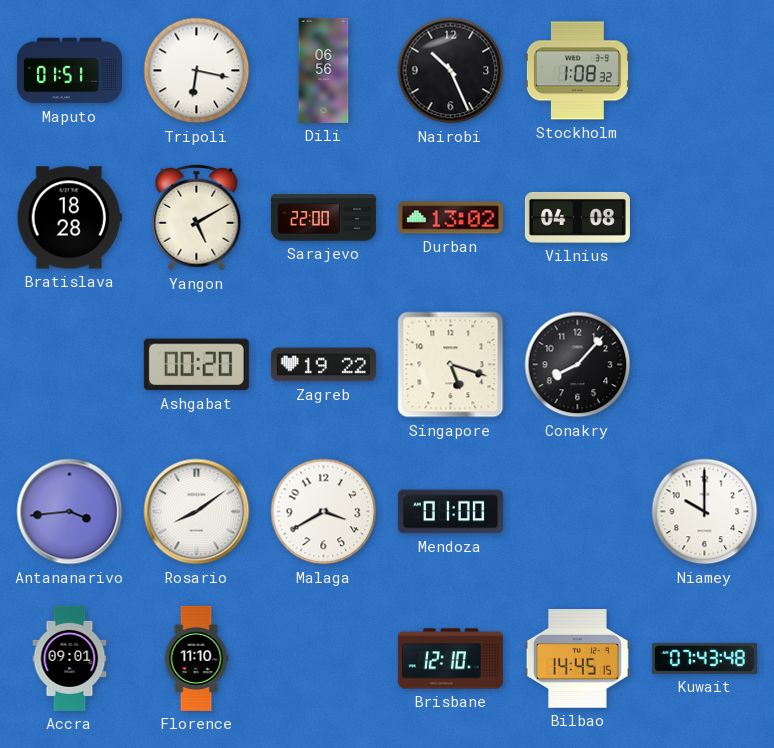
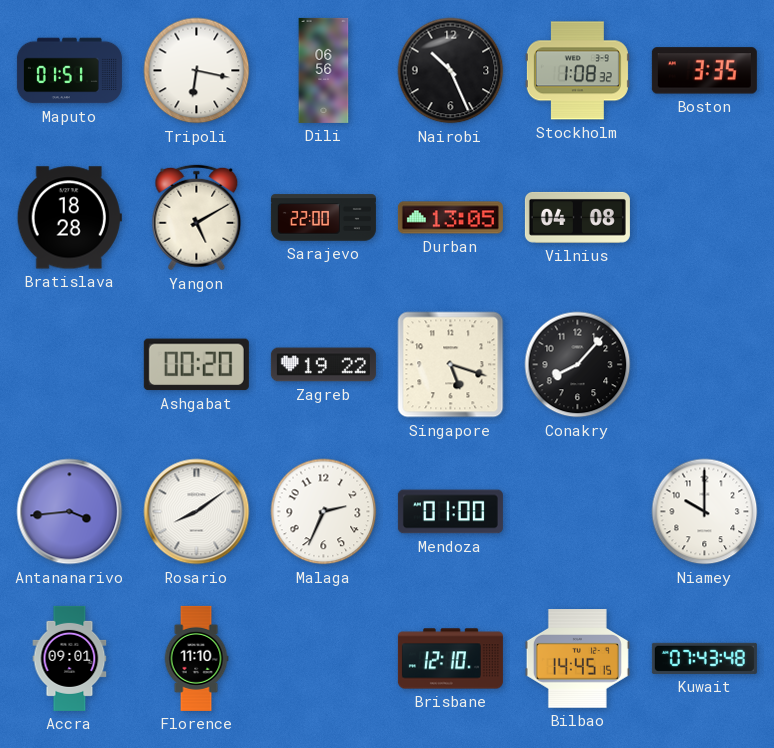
Boston: none -> 3:35
Durban: 13:02 -> 13:05
Malaga: 3:40 -> 2:34
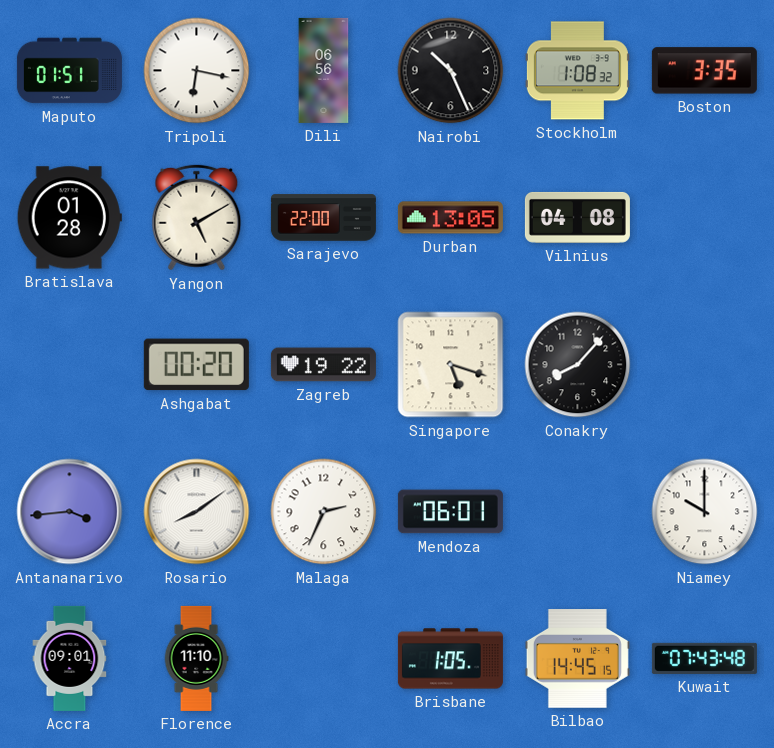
Bratislava: 18:28 -> 01:28
Mendoza: 01:00 -> 06:01
Brisbane: 12:10 -> 1:05
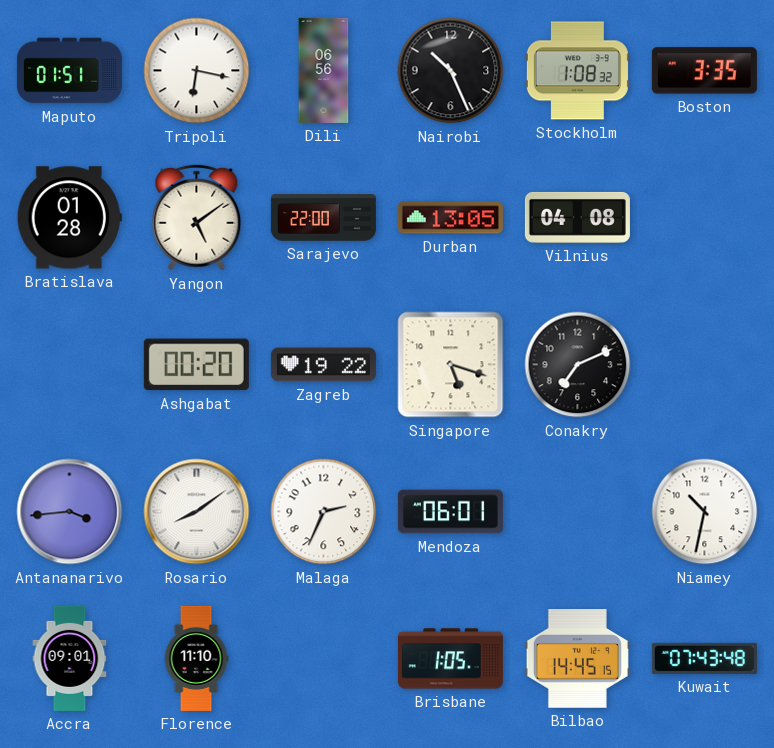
Yangon: 5:10 -> 5:09
Conakry: 8:07 -> 7:11
Niamey: 10:00 -> 10:32
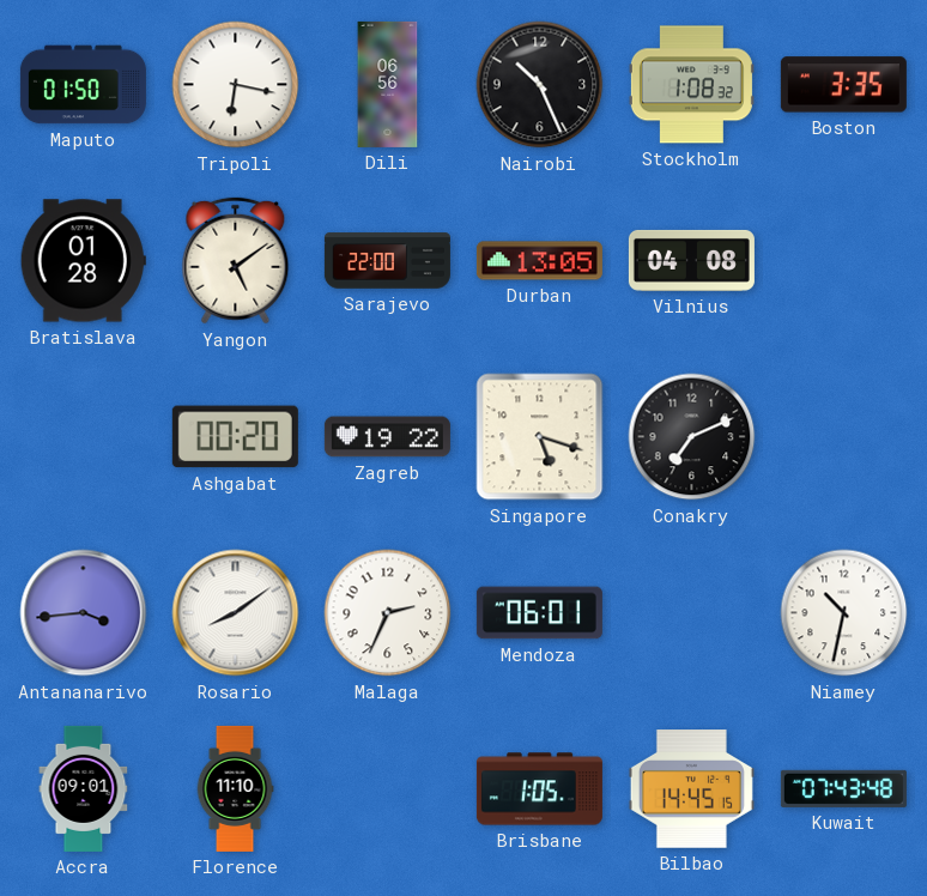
Maputo: 01:51 -> 01:50
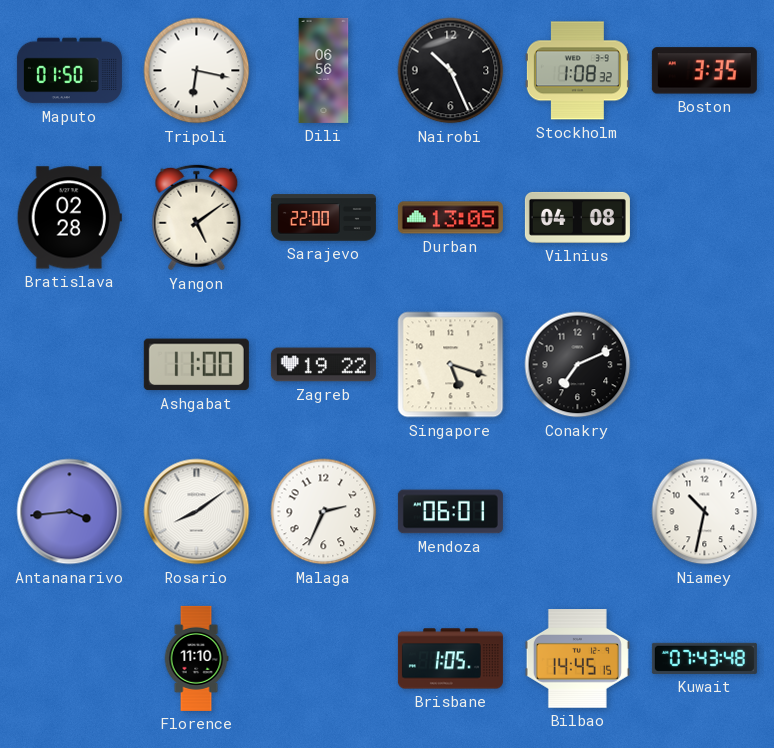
Bratislava: 01:28 -> 02:28
Ashgabat: 00:20 -> 11:00
Accra: 09:01 -> none
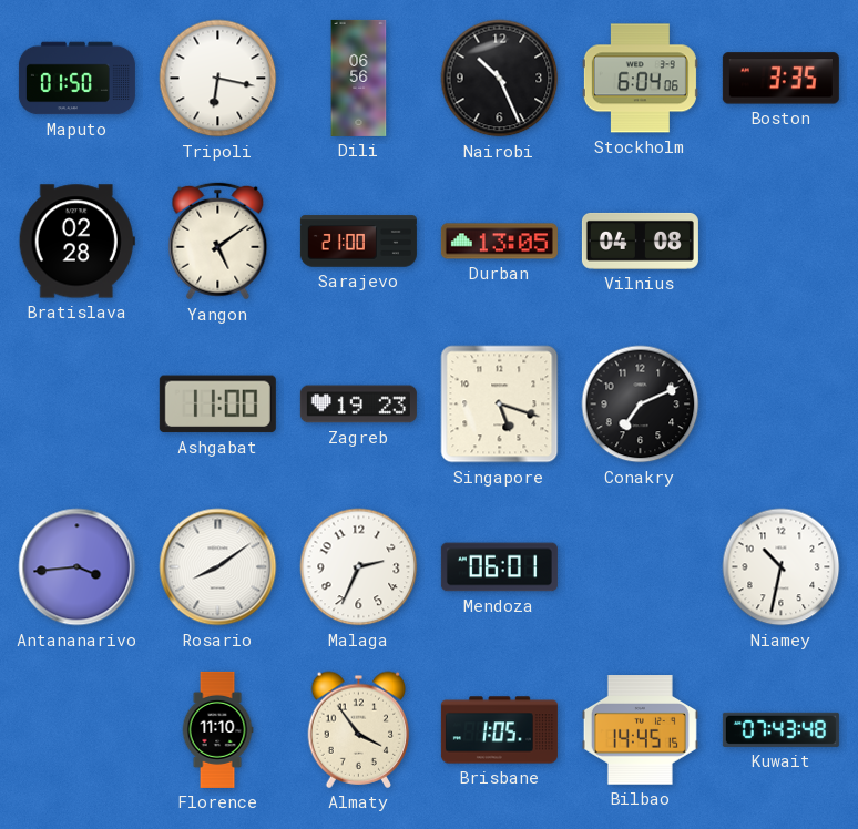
Stockholm: 1:08 -> 6:04
Sarajevo: 22:00 -> 21:00
Zagreb: 19:22 -> 19:23
Almaty: none -> 3:54
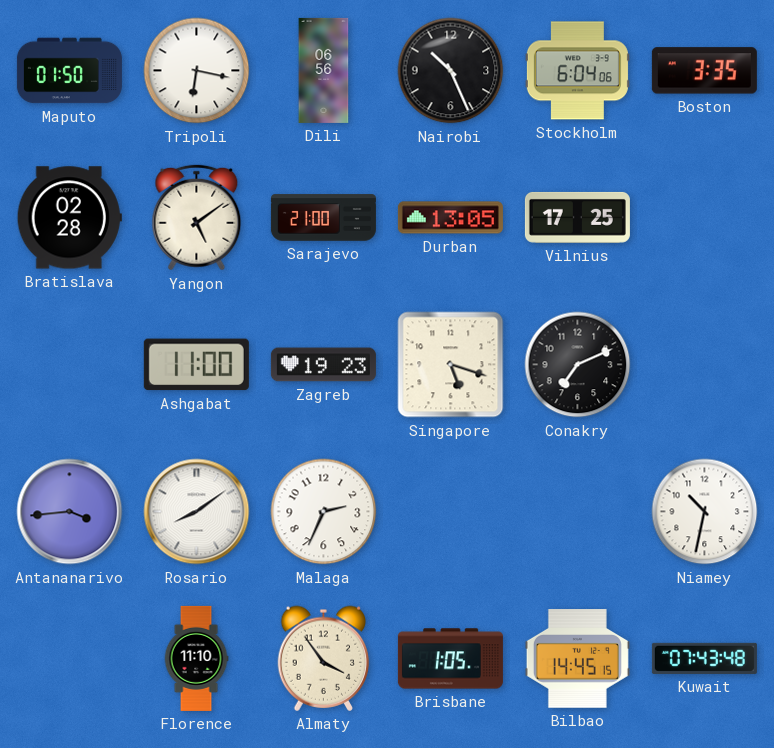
Vilnius: 04:08 -> 17:25
Mendoza: 06:01 -> none
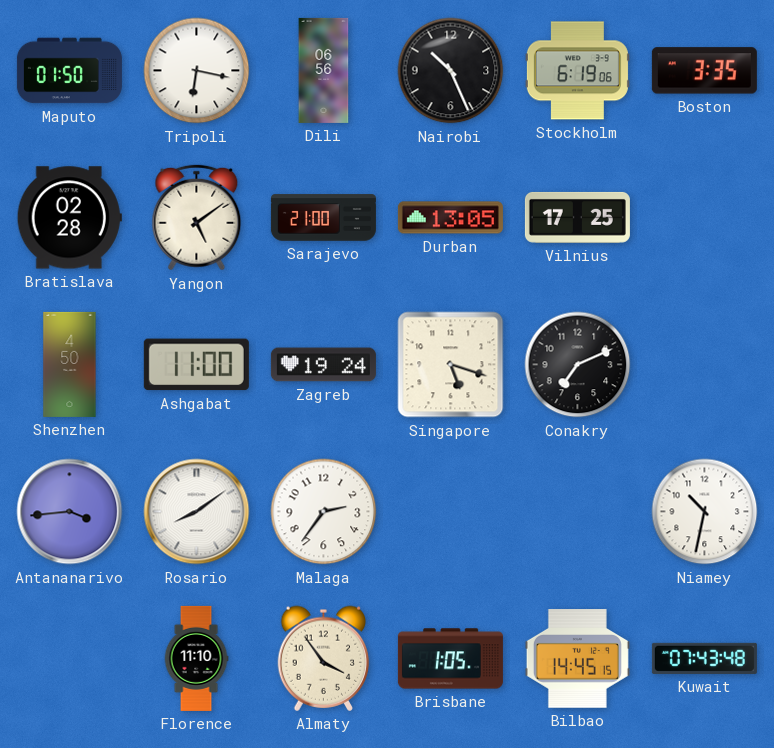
Stockholm: 6:04 -> 6:19
Shenzhen: none -> 4:50
Zagreb: 19:23 -> 19:24
Malaga: 2:34 -> 2:36
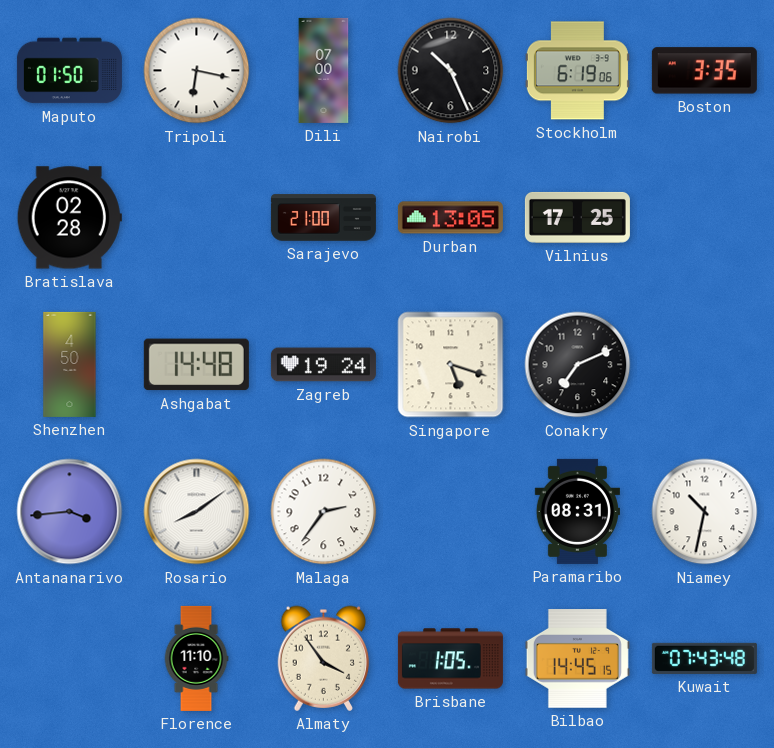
Dili: 06:56 -> 07:00
Yangon: 5:09 -> none
Ashgabat: 11:00 -> 14:48
Paramaribo: none -> 08:31
